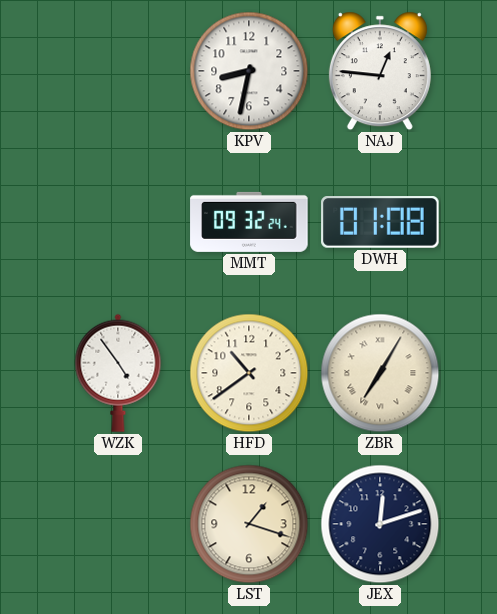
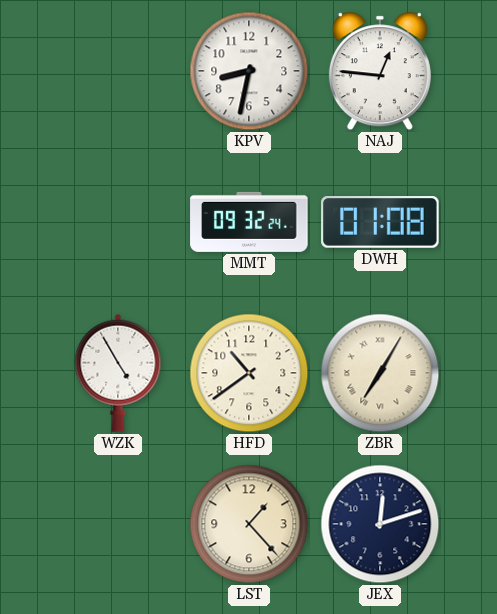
WZK: 4:54 -> 4:55
LST: 1:18 -> 1:23
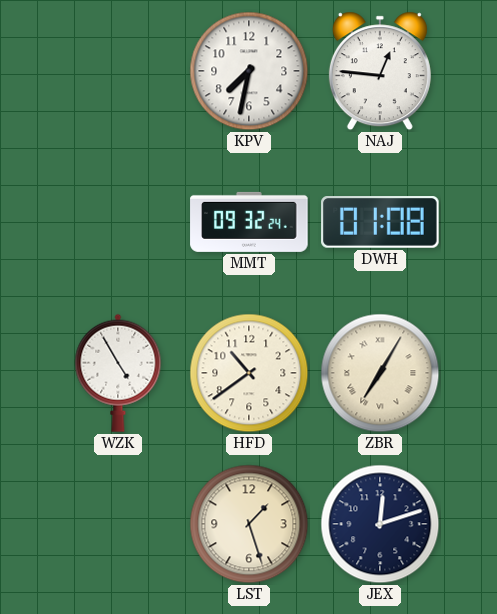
KPV: 8:32 -> 7:32
LST: 1:23 -> 1:27
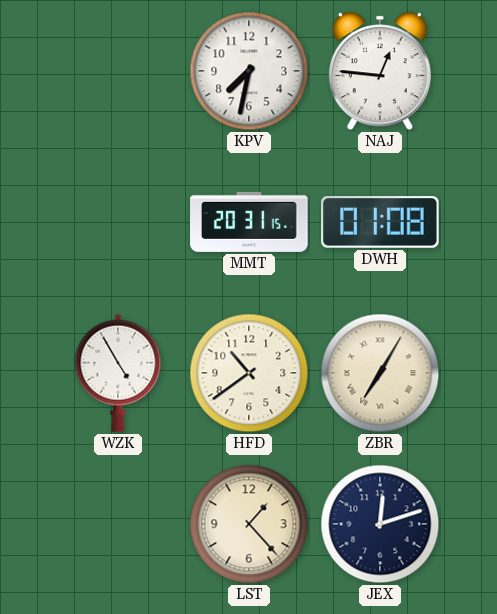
MMT: 09:32 -> 20:31
LST: 1:27 -> 1:23
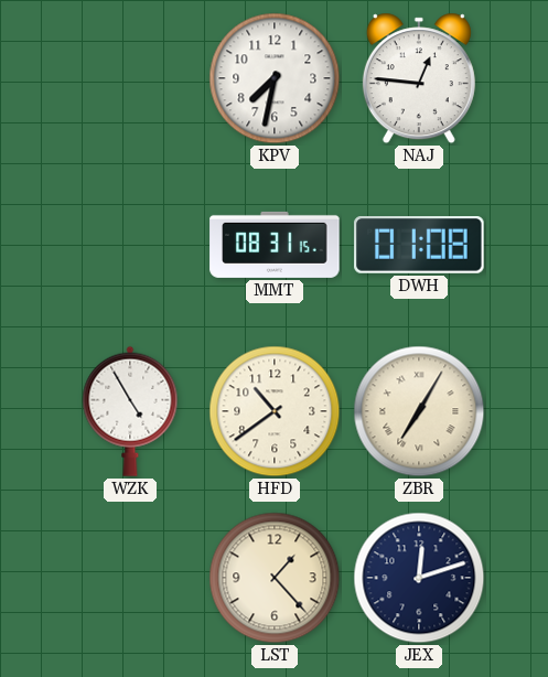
MMT: 20:31 -> 08:31
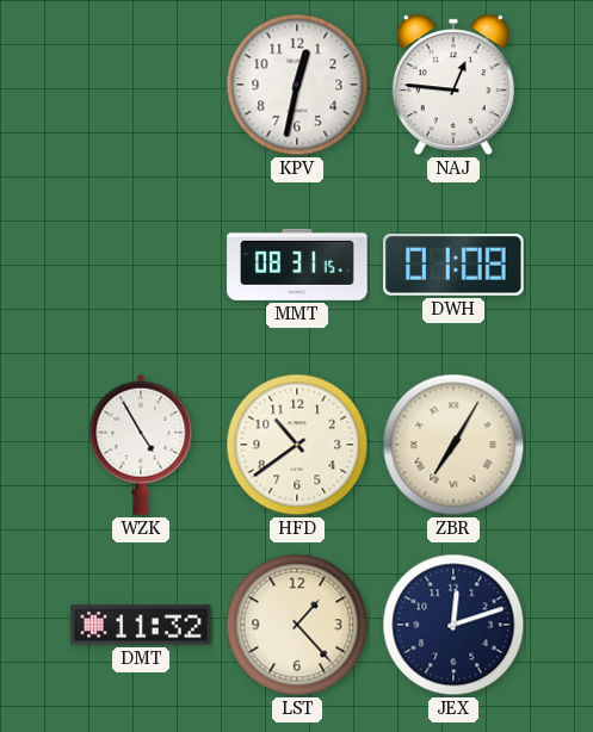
KPV: 7:32 -> 12:32
DMT: none -> 11:32
